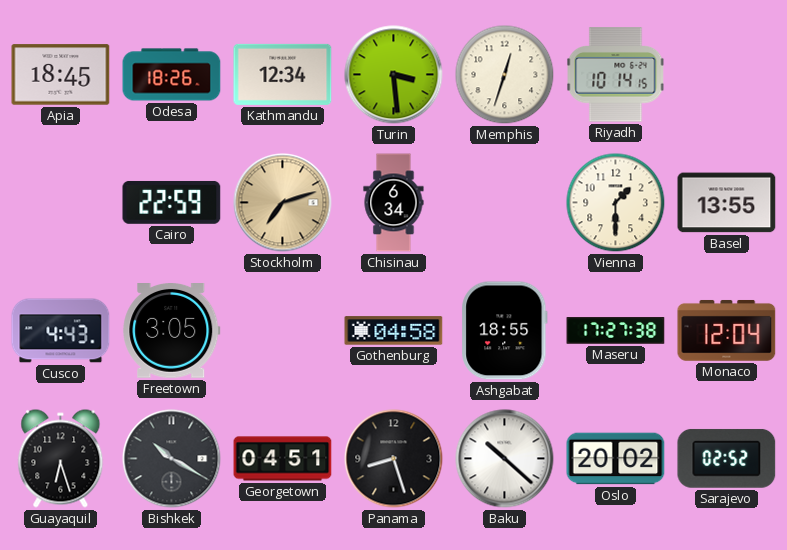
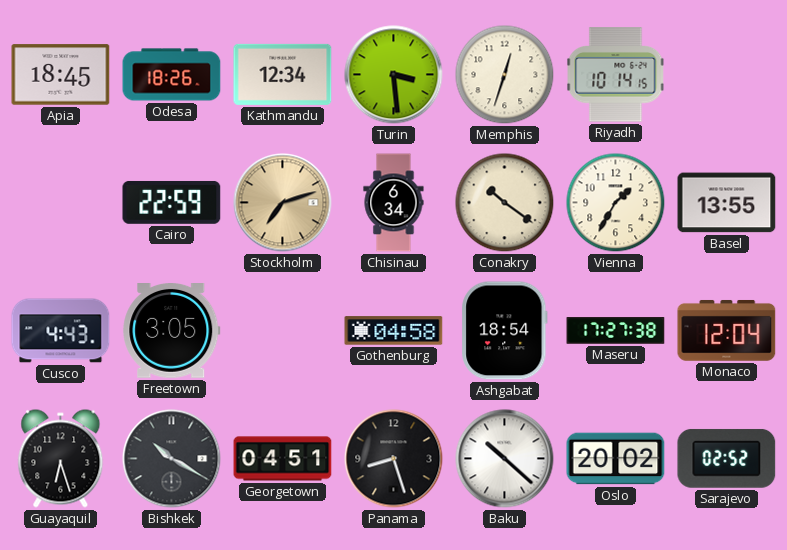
Conakry: none -> 10:21
Vienna: 1:30 -> 1:35
Ashgabat: 18:55 -> 18:54
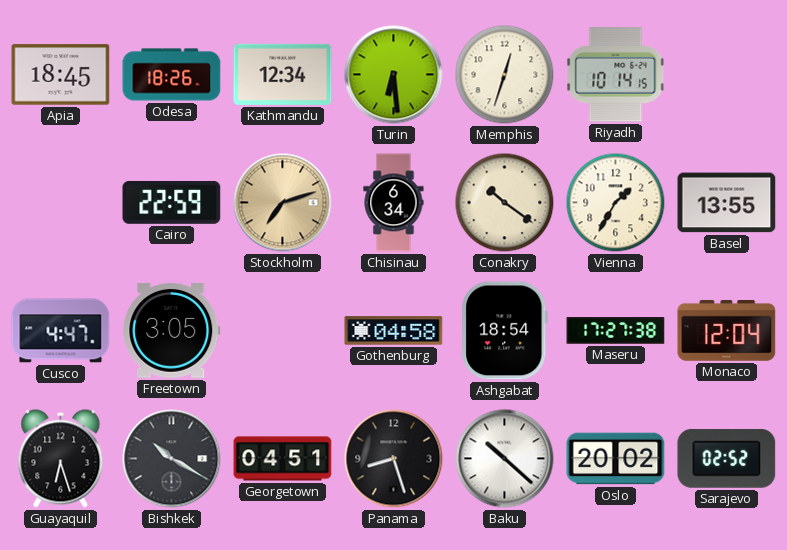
Turin: 3:29 -> 6:29
Cusco: 4:43 -> 4:47
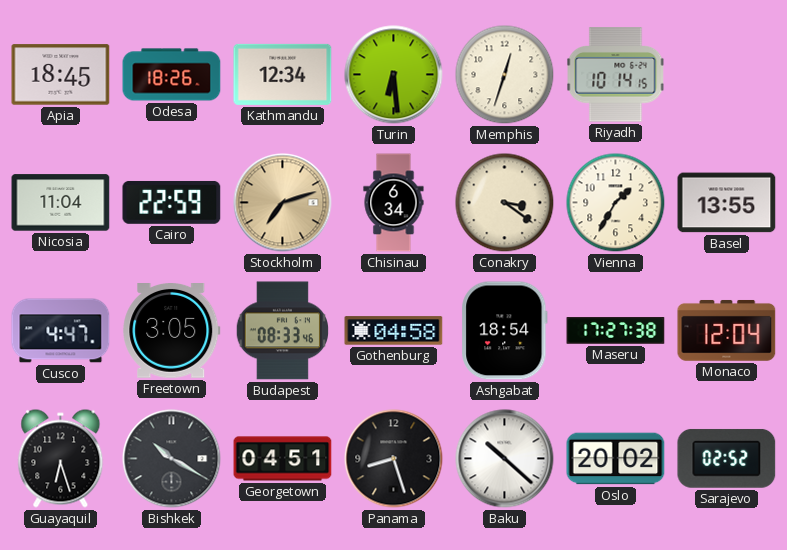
Nicosia: none -> 11:04
Conakry: 10:21 -> 3:21
Budapest: none -> 08:33
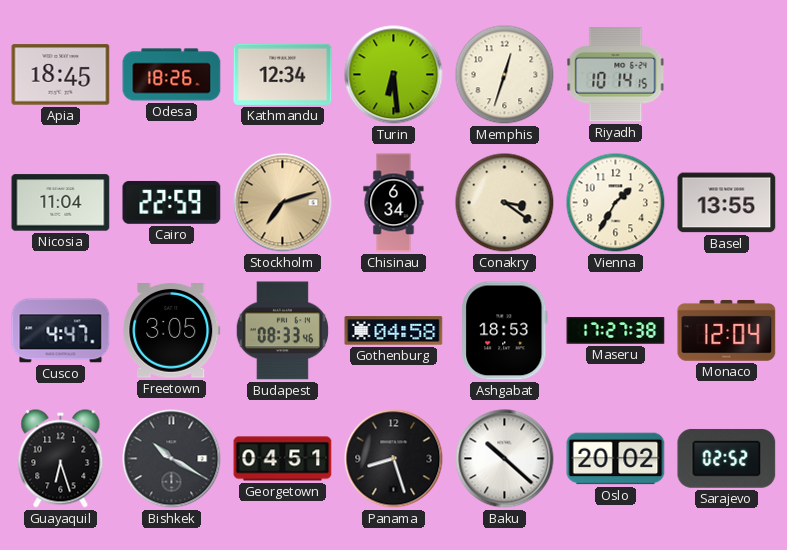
Ashgabat: 18:54 -> 18:53
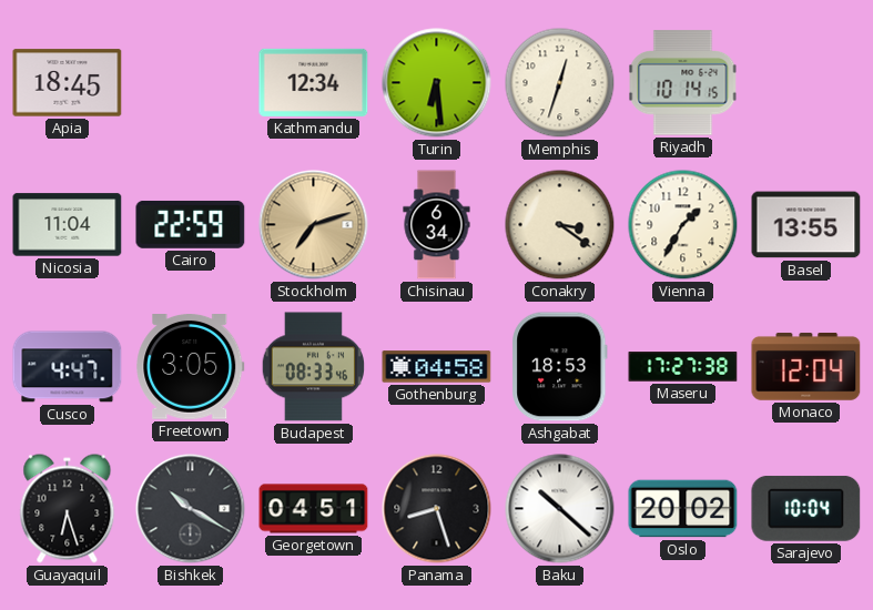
Odesa: 18:26 -> none
Sarajevo: 02:52 -> 10:04
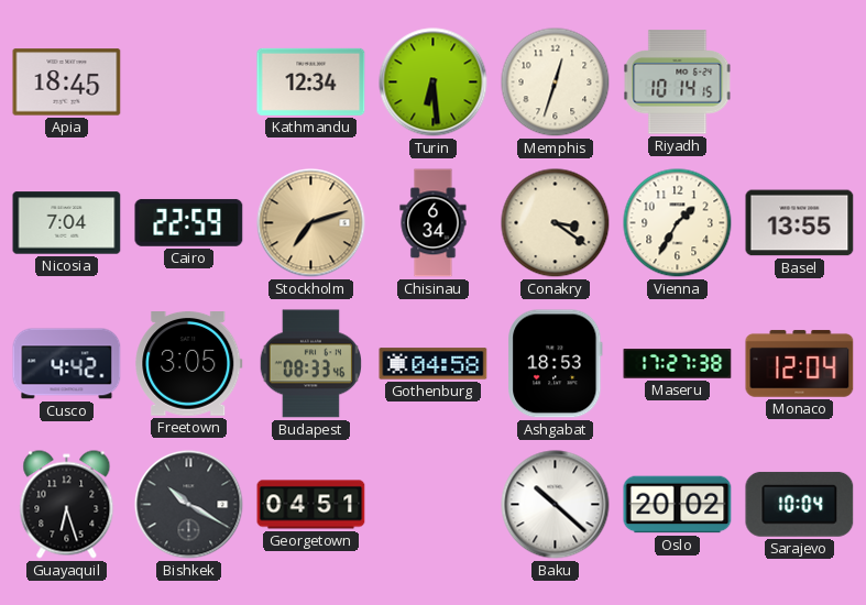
Nicosia: 11:04 -> 7:04
Cusco: 4:47 -> 4:42
Panama: 8:27 -> none
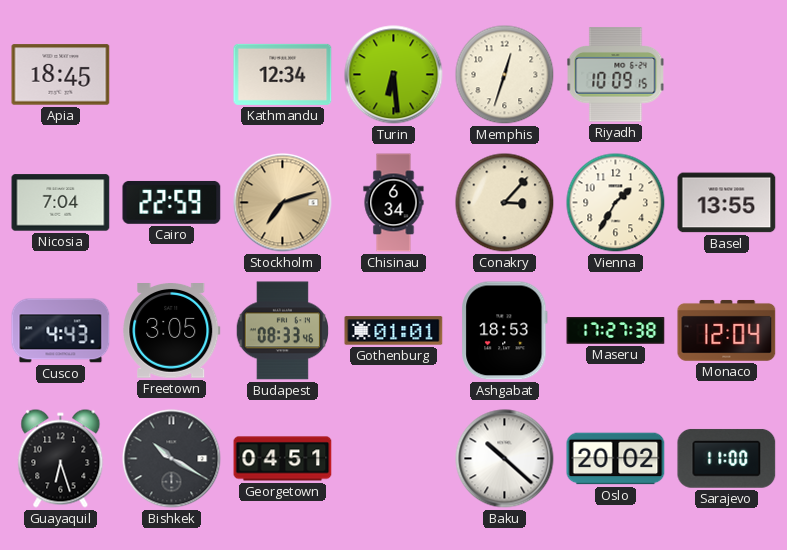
Riyadh: 10:14 -> 10:09
Conakry: 3:21 -> 3:07
Cusco: 4:42 -> 4:43
Gothenburg: 04:58 -> 01:01
Sarajevo: 10:04 -> 11:00
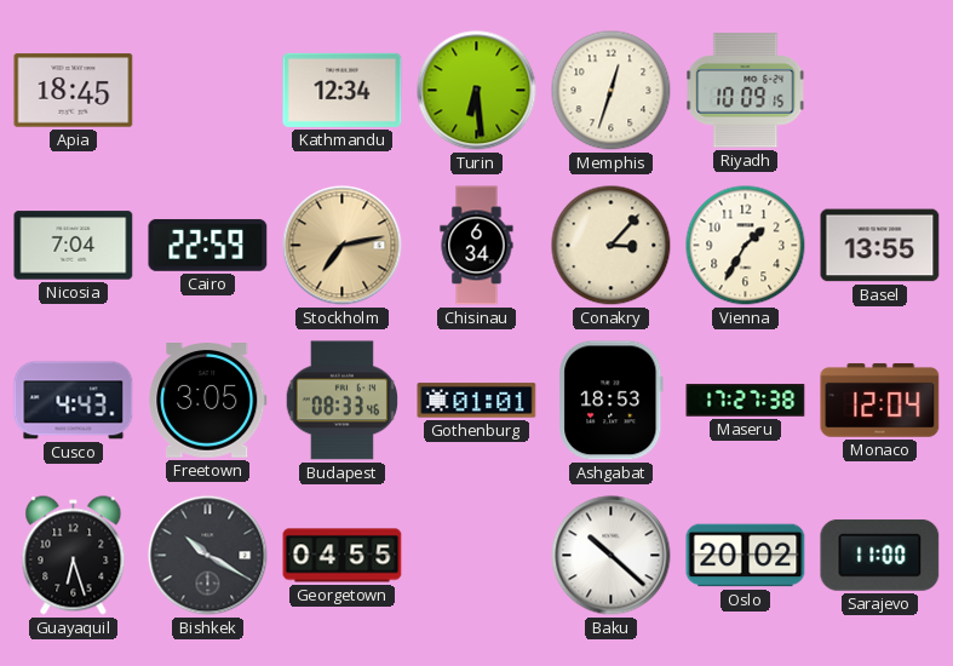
Stockholm: 7:12 -> 7:13
Georgetown: 04:51 -> 04:55
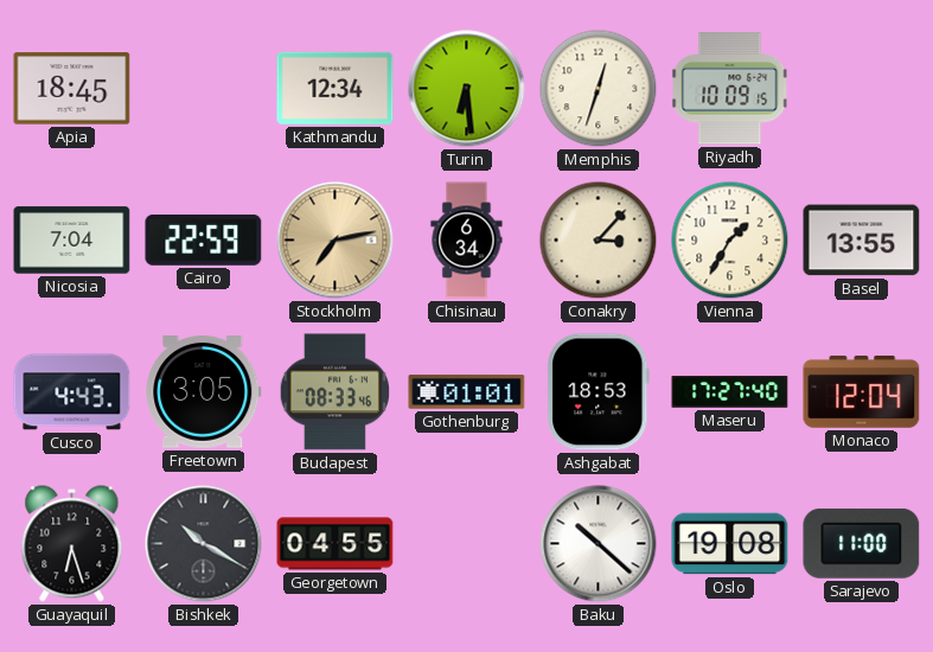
Maseru: 17:27:38 -> 17:27:40
Oslo: 20:02 -> 19:08
